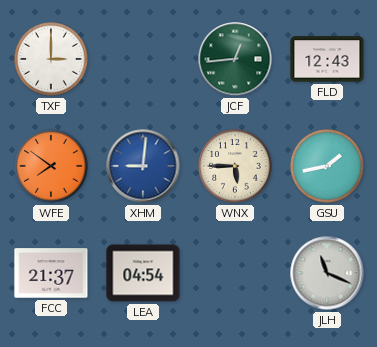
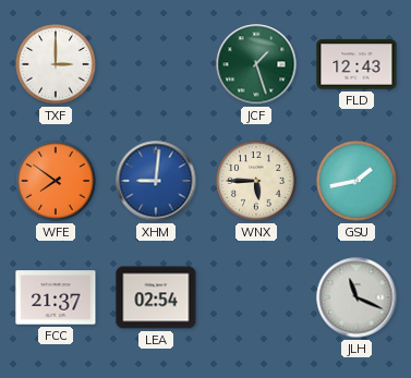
JCF: 12:44 -> 1:27
LEA: 04:54 -> 02:54
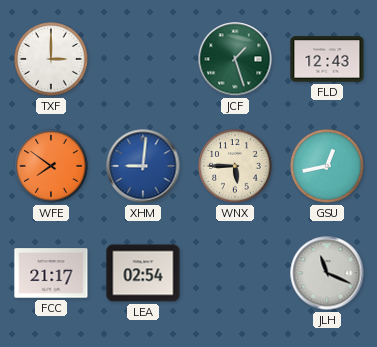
GSU: 1:43 -> 12:43
FCC: 21:37 -> 21:17
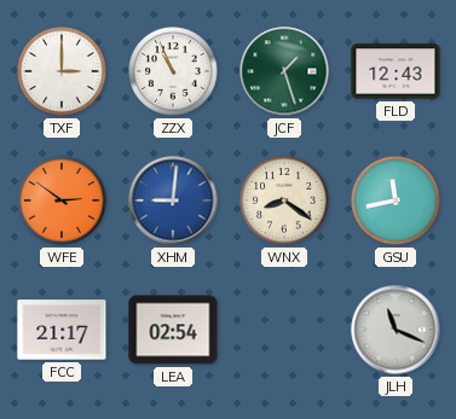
ZZX: none -> 10:56
WFE: 7:51 -> 2:51
WNX: 5:45 -> 8:21
GSU: 12:43 -> 11:43
